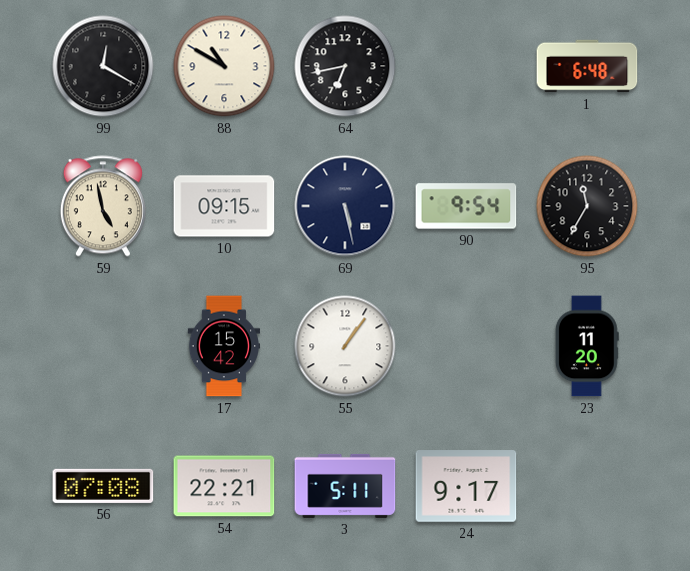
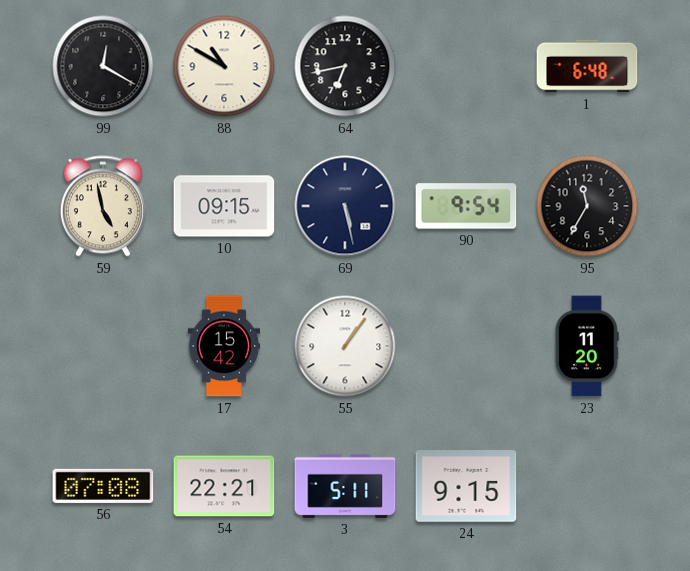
24: 9:17 -> 9:15
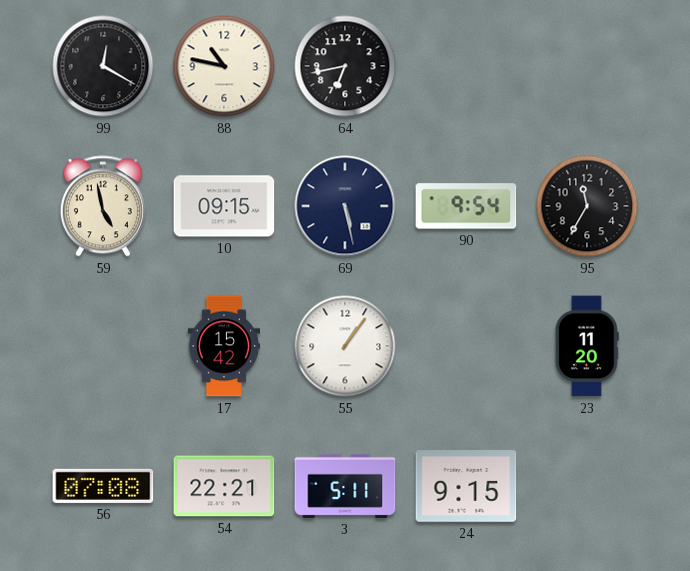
88: 10:50 -> 10:47
1: 6:48 -> none
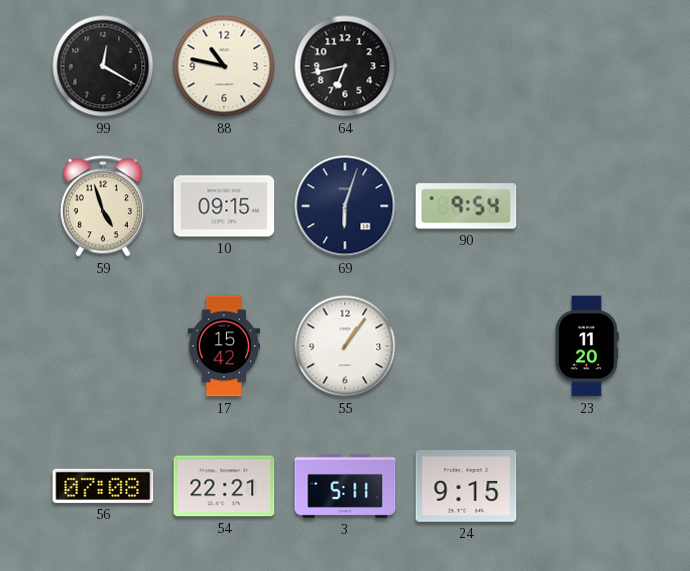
59: 4:58 -> 4:57
69: 5:28 -> 6:03
95: 11:35 -> none
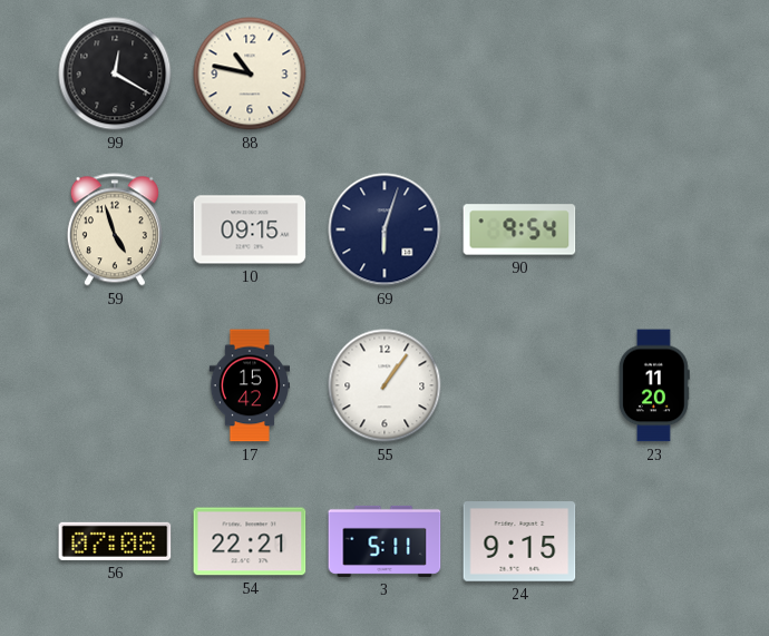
64: 6:43 -> none
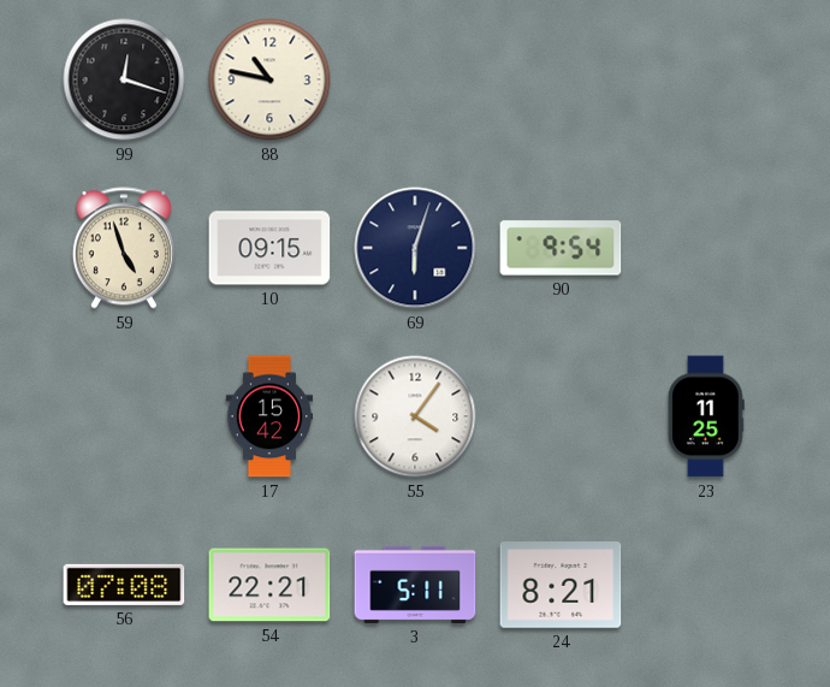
99: 12:20 -> 12:18
55: 1:06 -> 4:06
23: 11:20 -> 11:25
24: 9:15 -> 8:21
